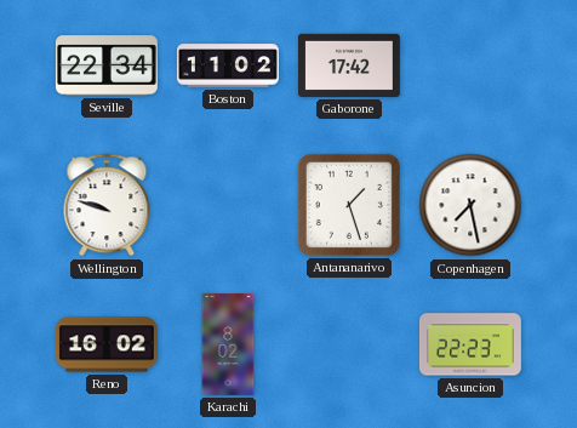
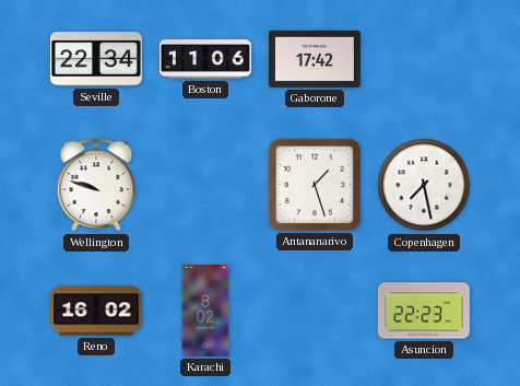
Boston: 11:02 -> 11:06
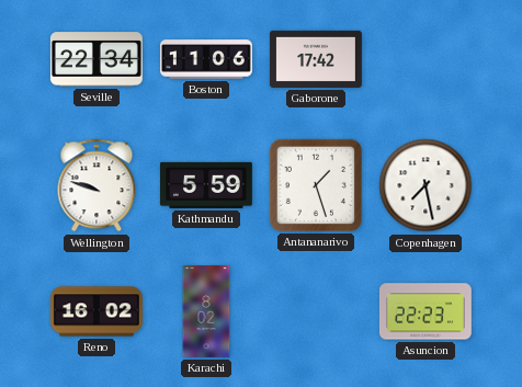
Kathmandu: none -> 5:59
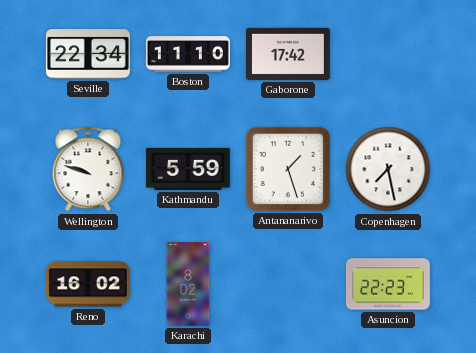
Boston: 11:06 -> 11:10
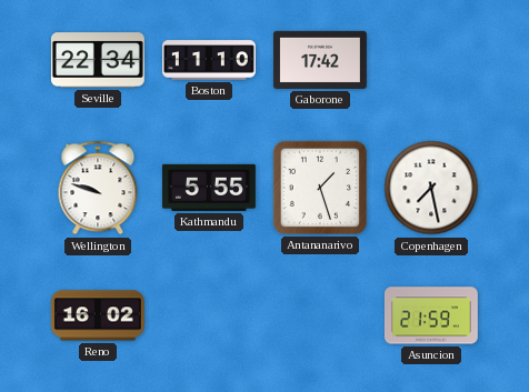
Kathmandu: 5:59 -> 5:55
Karachi: 8:02 -> none
Asuncion: 22:23 -> 21:59
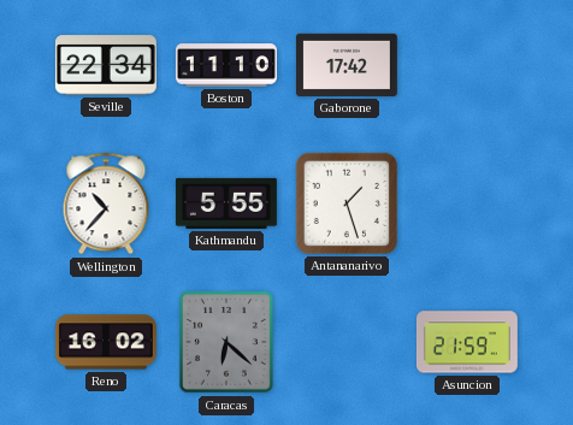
Wellington: 9:48 -> 10:37
Copenhagen: 7:28 -> none
Caracas: none -> 6:22
